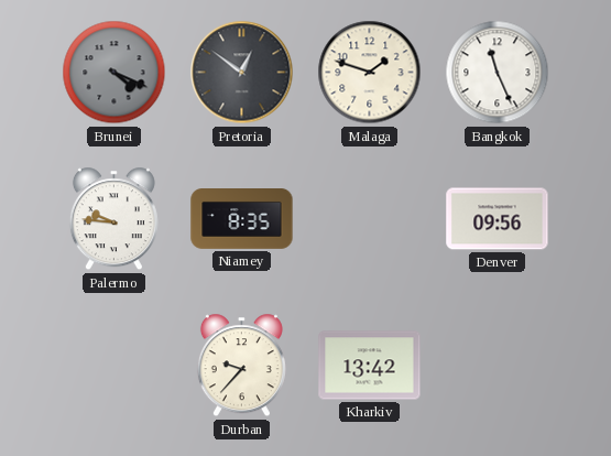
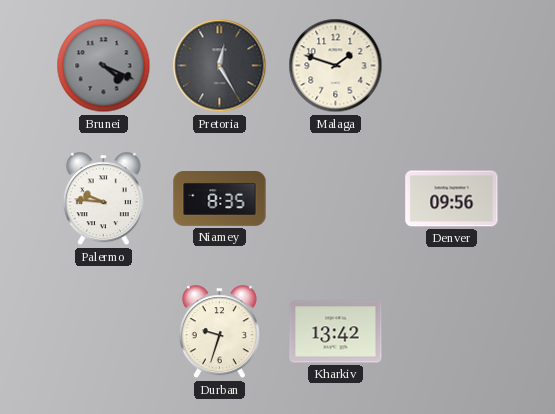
Pretoria: 12:51 -> 12:25
Bangkok: 11:26 -> none
Durban: 9:37 -> 9:33
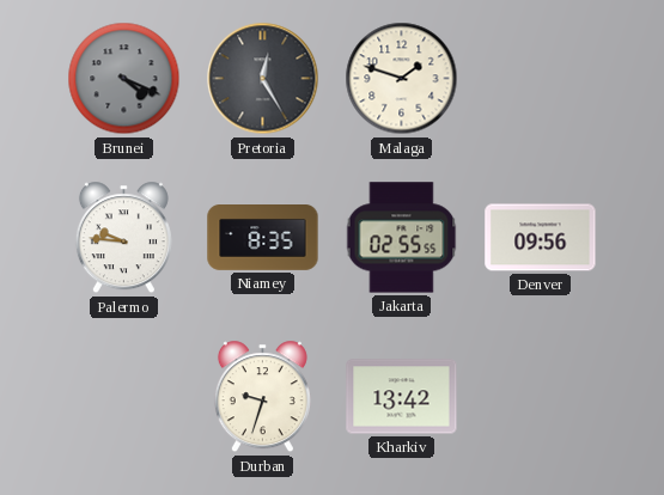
Jakarta: none -> 02:55
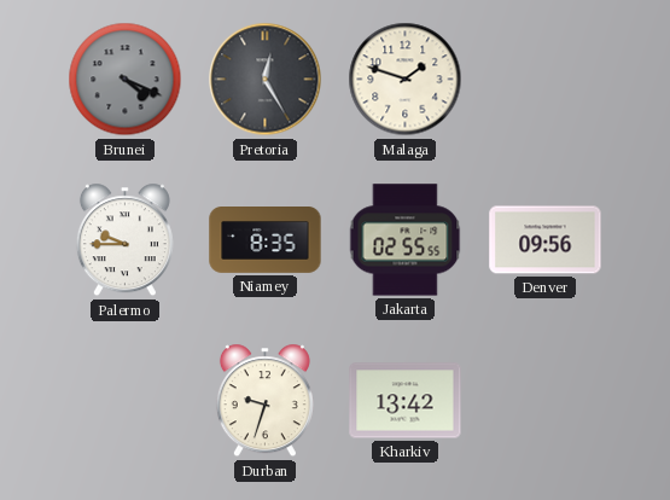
Palermo: 9:46 -> 9:45
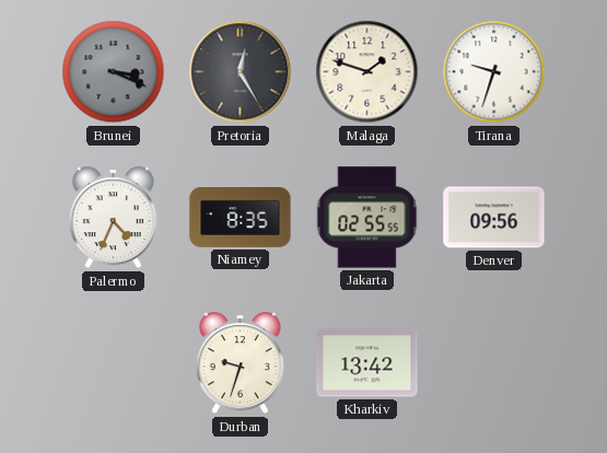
Brunei: 4:19 -> 3:19
Tirana: none -> 9:33
Palermo: 9:45 -> 4:34
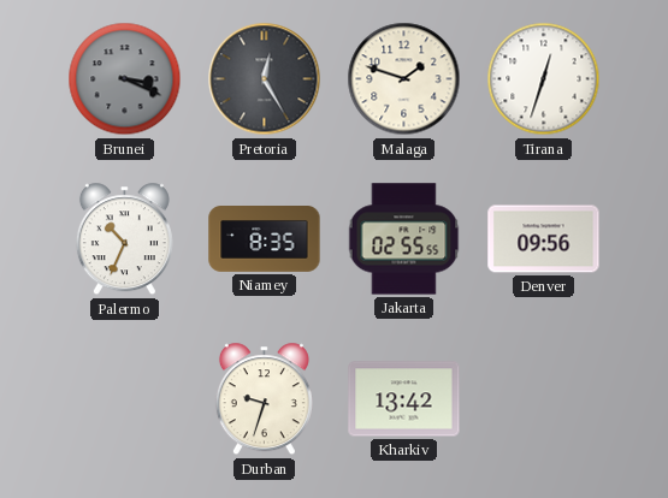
Tirana: 9:33 -> 12:33
Palermo: 4:34 -> 10:34
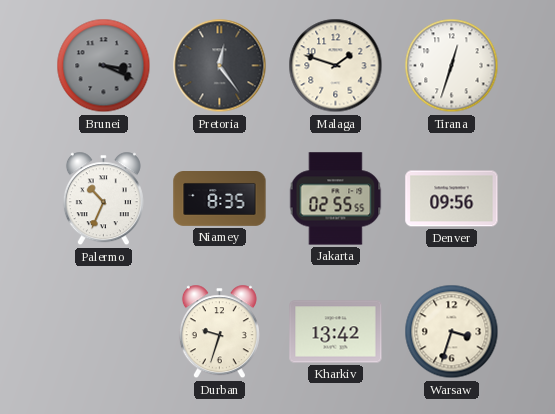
Pretoria: 12:25 -> 12:24
Warsaw: none -> 3:33
